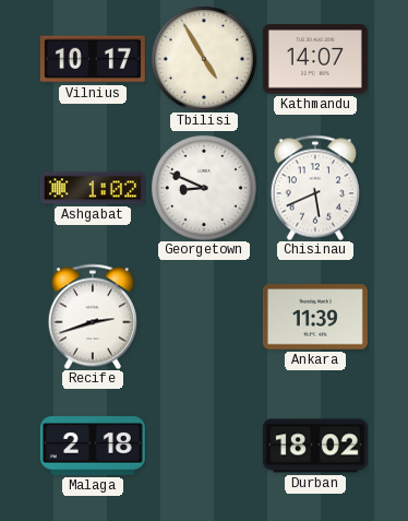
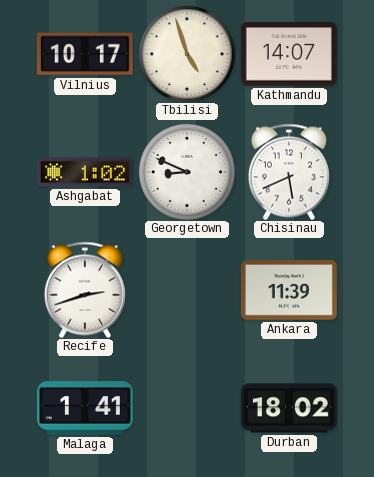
Tbilisi: 4:55 -> 4:57
Malaga: 2:18 -> 1:41
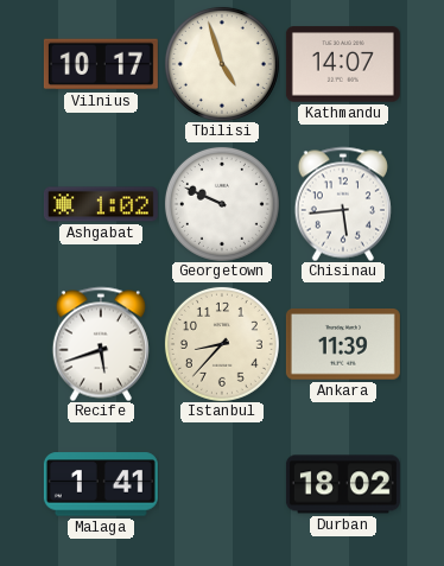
Georgetown: 8:49 -> 9:49
Chisinau: 5:41 -> 5:44
Recife: 2:42 -> 5:42
Istanbul: none -> 8:37
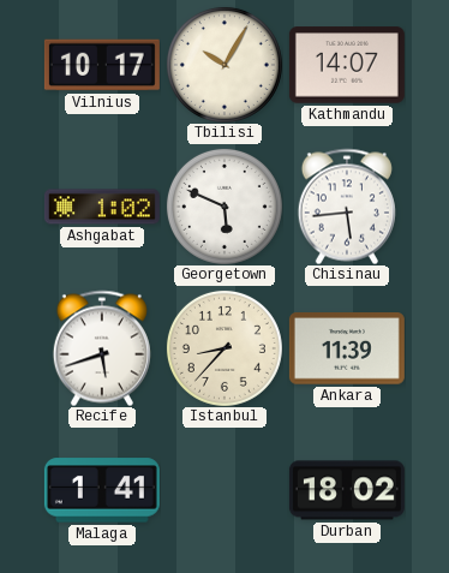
Tbilisi: 4:57 -> 10:05
Georgetown: 9:49 -> 5:49
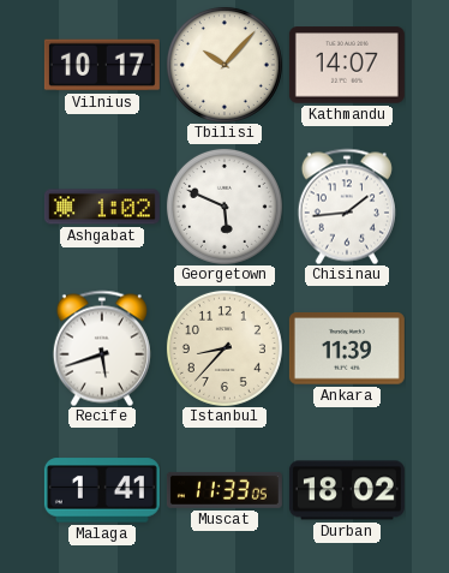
Tbilisi: 10:05 -> 10:07
Chisinau: 5:44 -> 1:44
Muscat: none -> 11:33
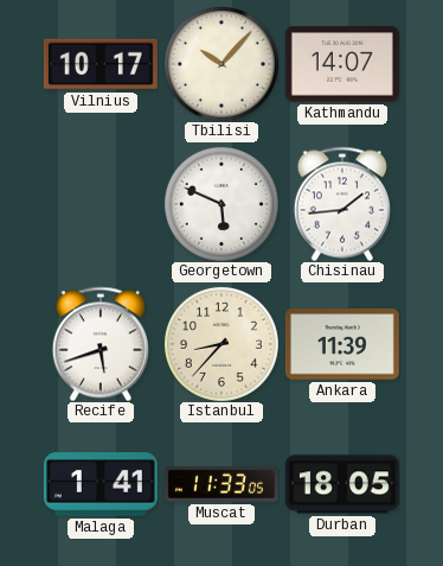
Ashgabat: 1:02 -> none
Durban: 18:02 -> 18:05
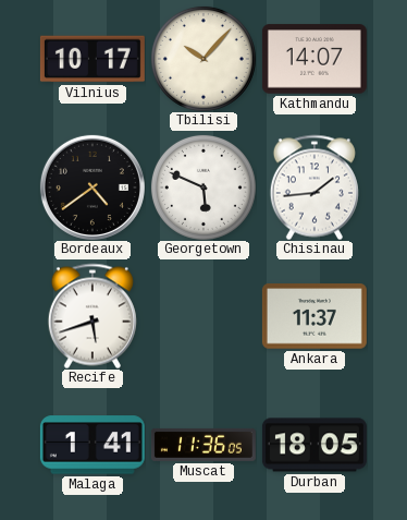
Bordeaux: none -> 4:39
Istanbul: 8:37 -> none
Ankara: 11:39 -> 11:37
Muscat: 11:33 -> 11:36
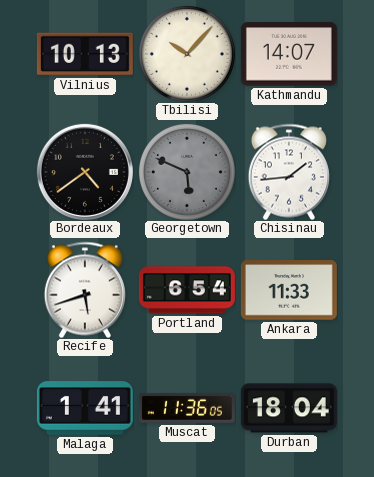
Vilnius: 10:17 -> 10:13
Georgetown dial: white -> grey
Portland: none -> 6:54
Ankara: 11:37 -> 11:33
Durban: 18:05 -> 18:04
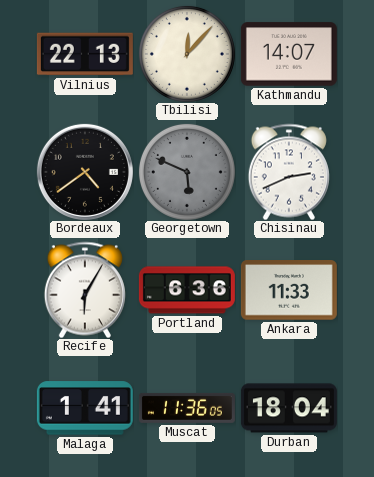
Vilnius: 10:13 -> 22:13
Tbilisi: 10:07 -> 12:07
Chisinau: 1:44 -> 2:41
Recife: 5:42 -> 6:05
Portland: 6:54 -> 6:36
